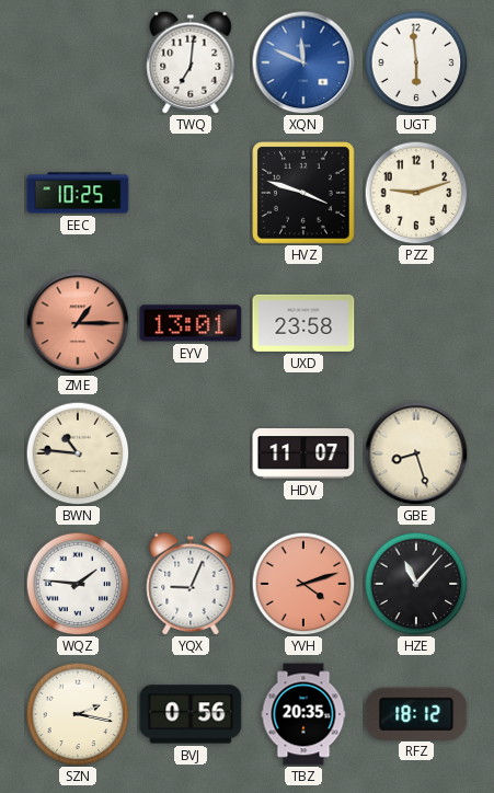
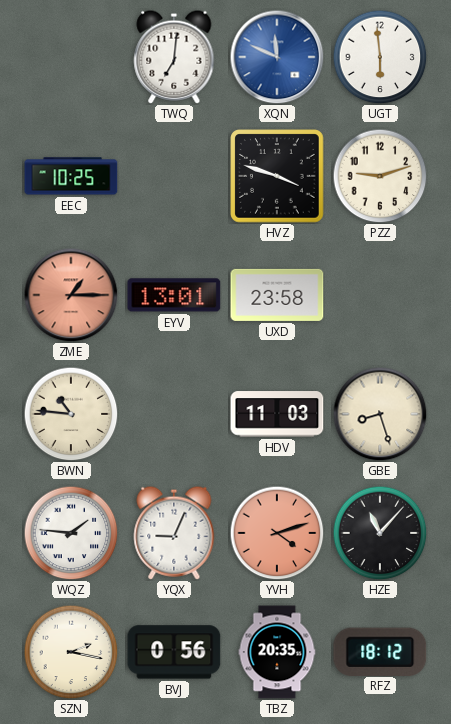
HDV: 11:07 -> 11:03
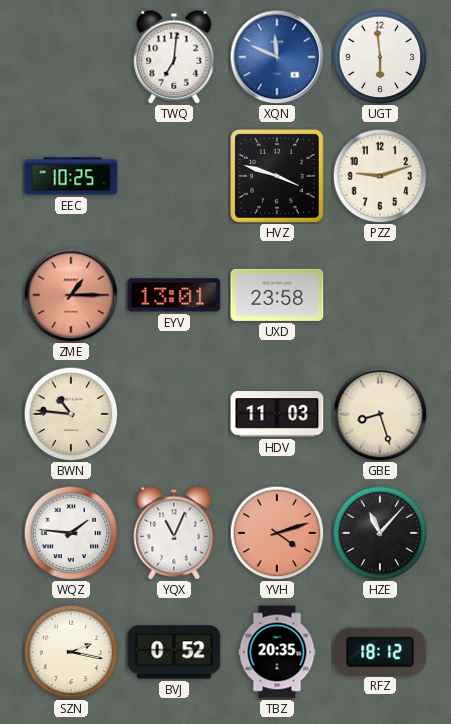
YQX: 9:04 -> 11:04
BVJ: 0:56 -> 0:52
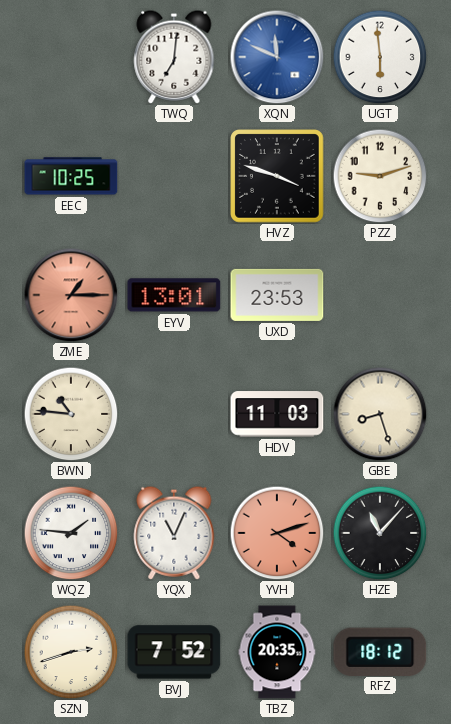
UXD: 23:58 -> 23:53
SZN: 2:17 -> 2:42
BVJ: 0:52 -> 7:52
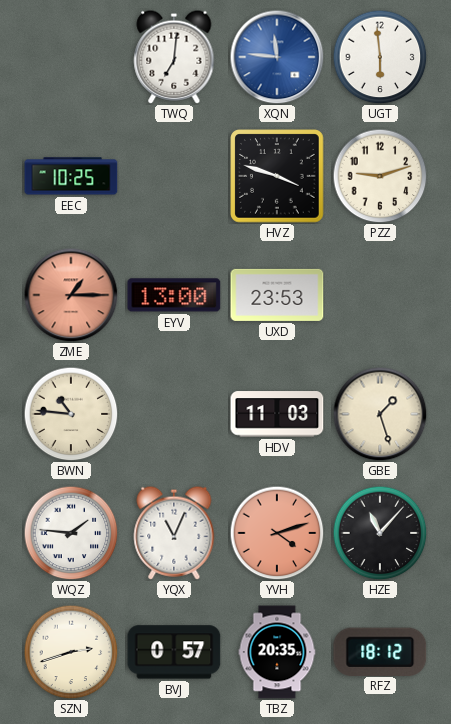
XQN: 11:49 -> 11:46
EYV: 13:01 -> 13:00
GBE: 8:27 -> 1:27
BVJ: 7:52 -> 0:57
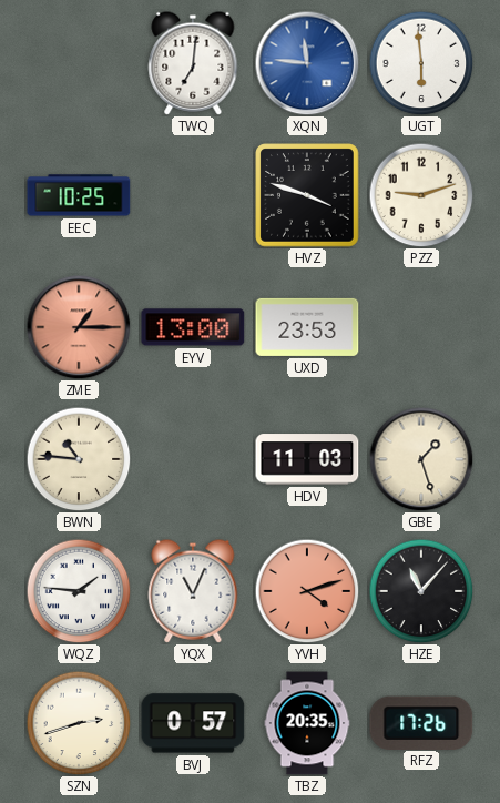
RFZ: 18:12 -> 17:26
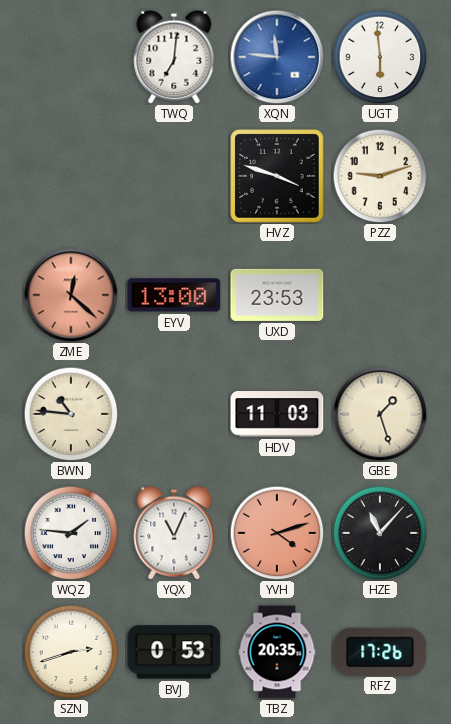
EEC: 10:25 -> none
ZME: 1:15 -> 12:22
BVJ: 0:57 -> 0:53
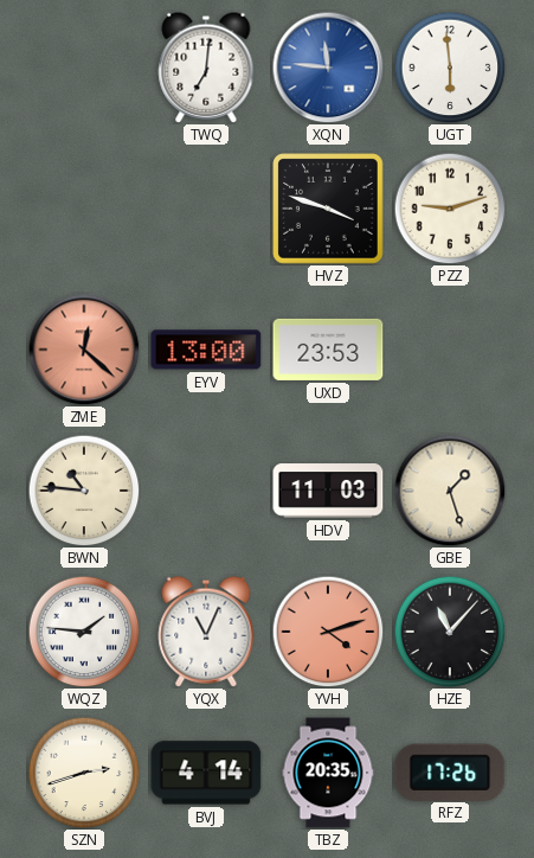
BVJ: 0:53 -> 4:14
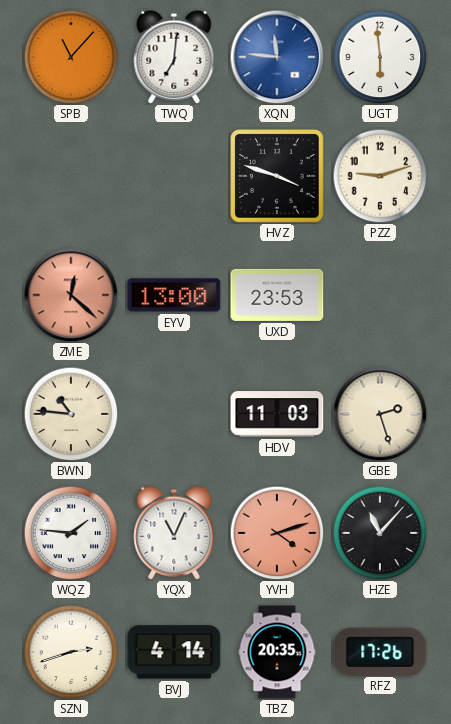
SPB: none -> 11:07
GBE: 1:27 -> 2:27
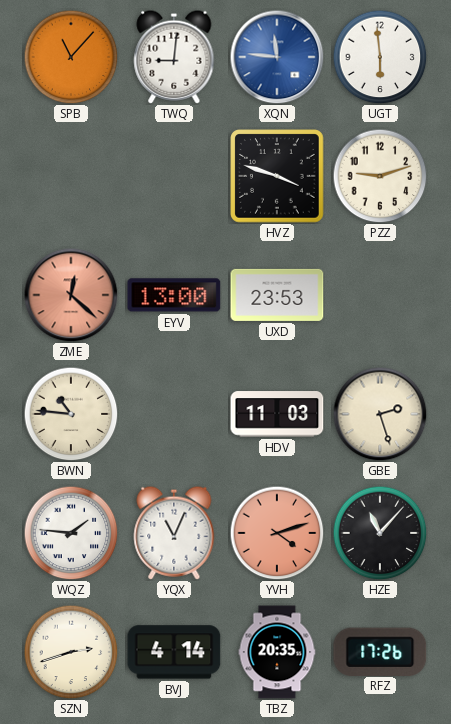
TWQ: 7:01 -> 9:01
